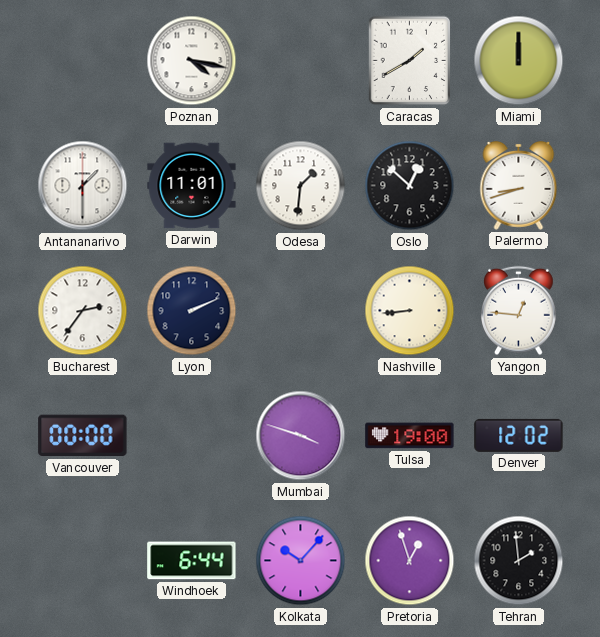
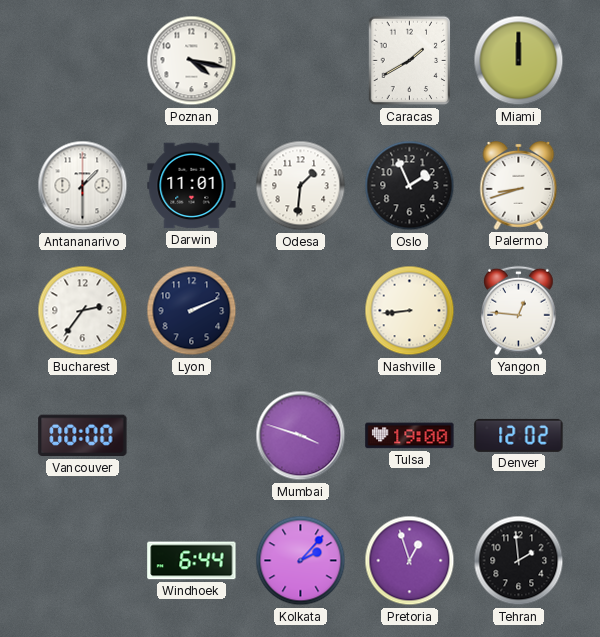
Oslo: 12:52 -> 1:56
Kolkata: 10:07 -> 2:07
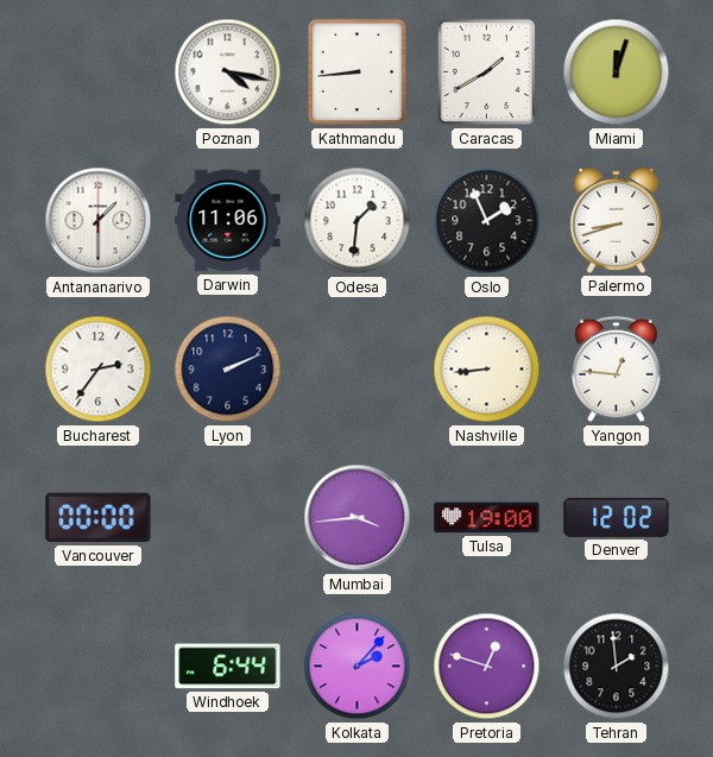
Kathmandu: none -> 8:44
Miami: 12:00 -> 12:03
Darwin: 11:01 -> 11:06
Mumbai: 3:48 -> 3:44
Pretoria: 12:57 -> 12:48
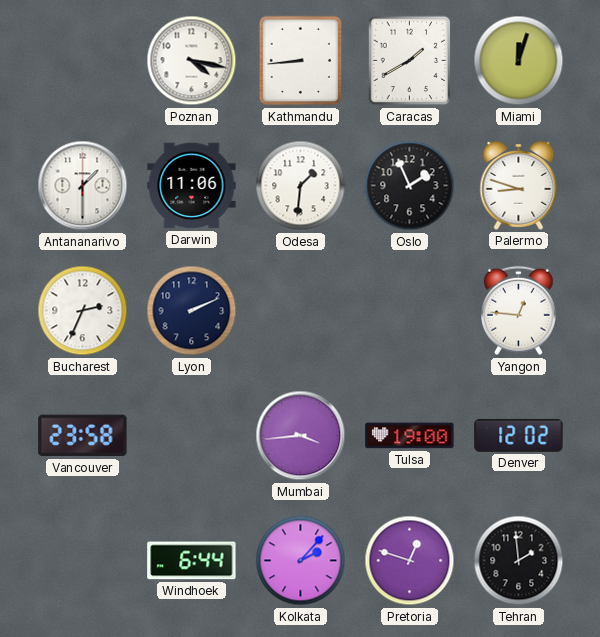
Palermo: 8:42 -> 8:48
Bucharest: 2:36 -> 2:34
Nashville: 8:44 -> none
Vancouver: 00:00 -> 23:58
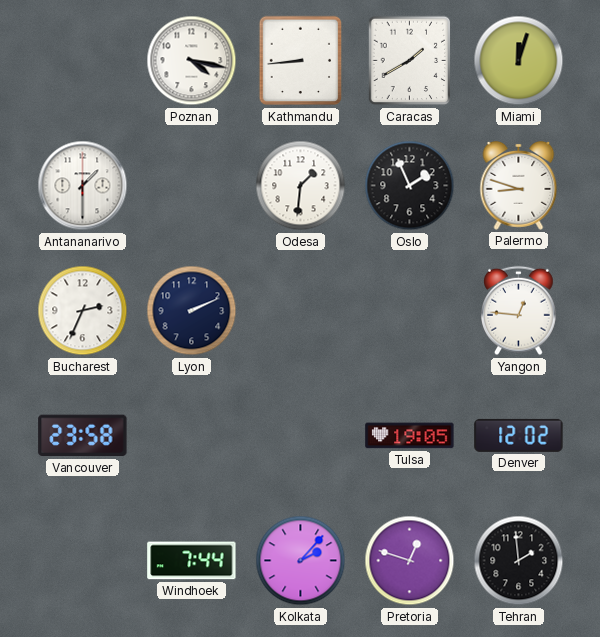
Darwin: 11:06 -> none
Mumbai: 3:44 -> none
Tulsa: 19:00 -> 19:05
Windhoek: 6:44 -> 7:44
